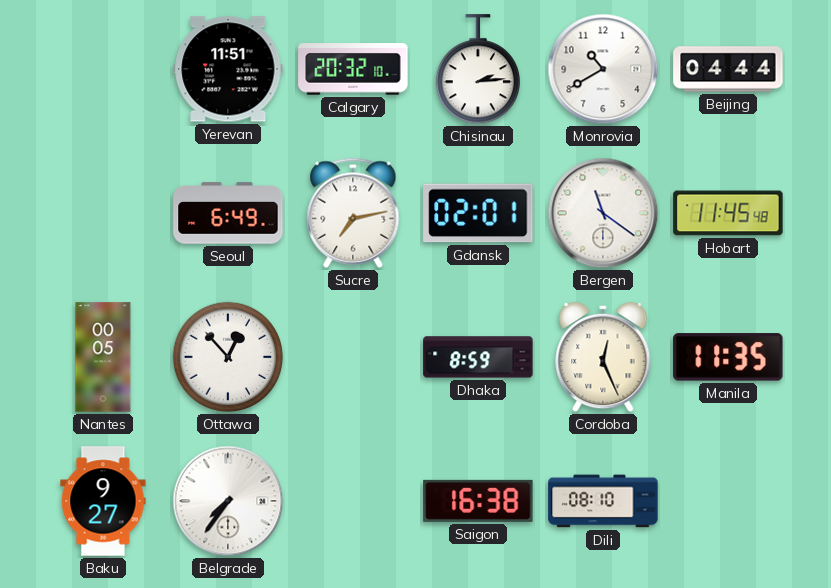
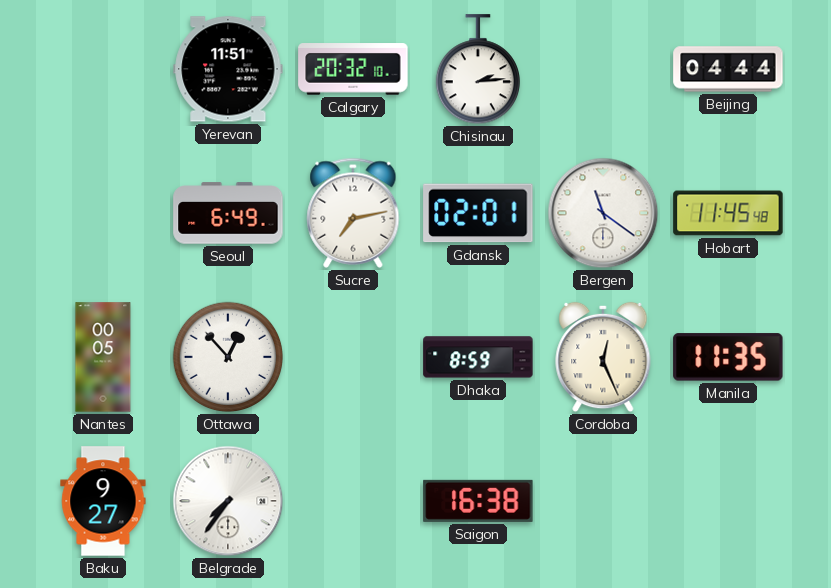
Monrovia: 10:40 -> none
Dili: 08:10 -> none
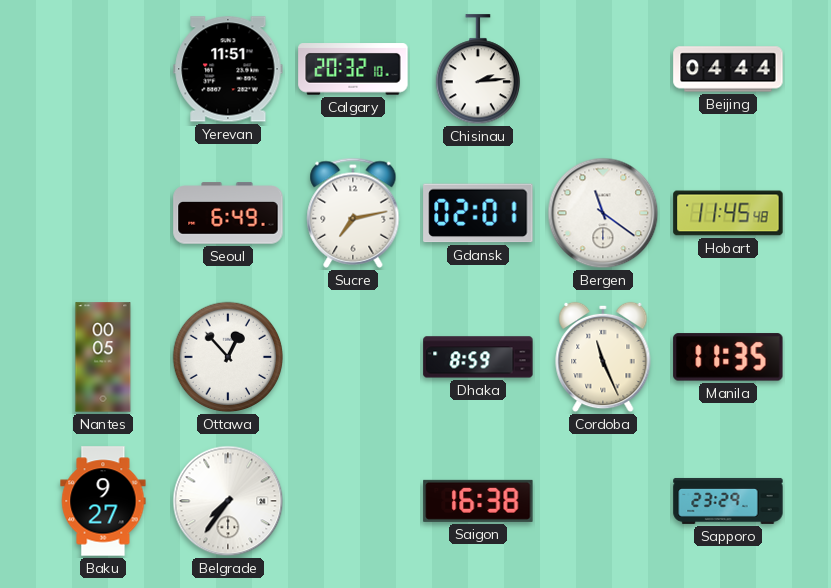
Cordoba: 12:26 -> 11:26
Sapporo: none -> 23:29
